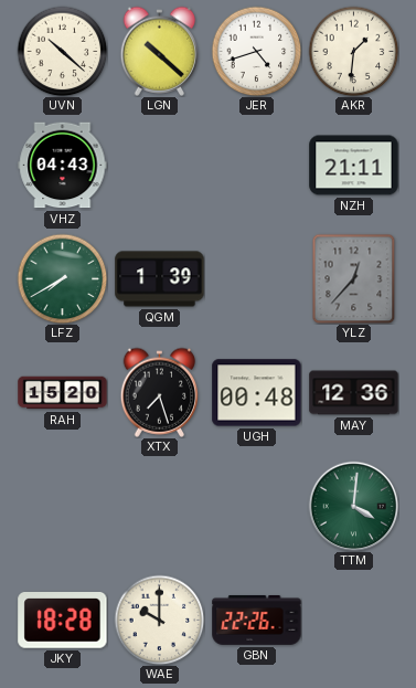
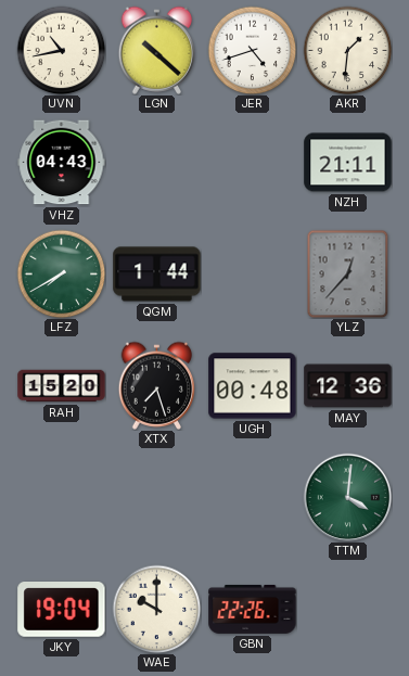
UVN: 10:22 -> 10:43
QGM: 1:39 -> 1:44
JKY: 18:28 -> 19:04
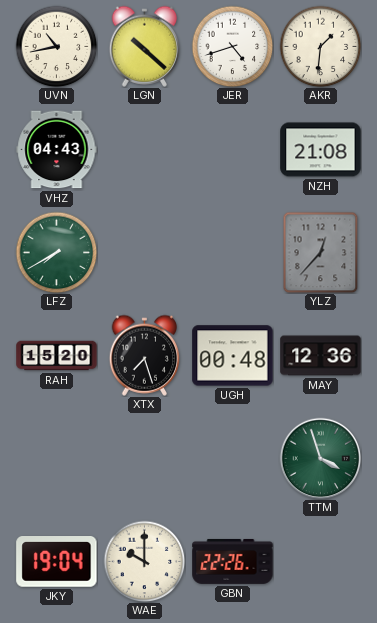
NZH: 21:11 -> 21:08
QGM: 1:44 -> none
TTM: 4:01 -> 3:57
